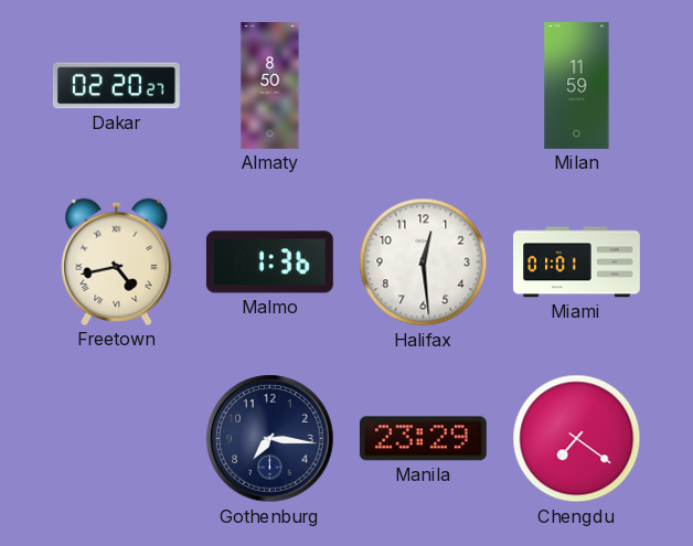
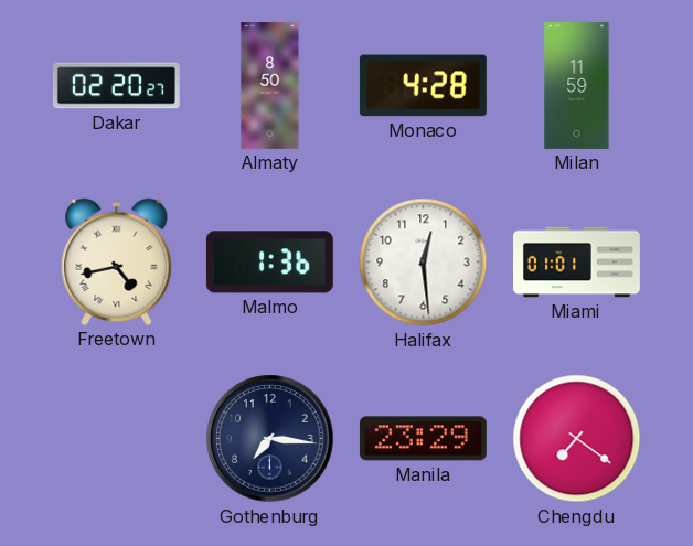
Monaco: none -> 4:28
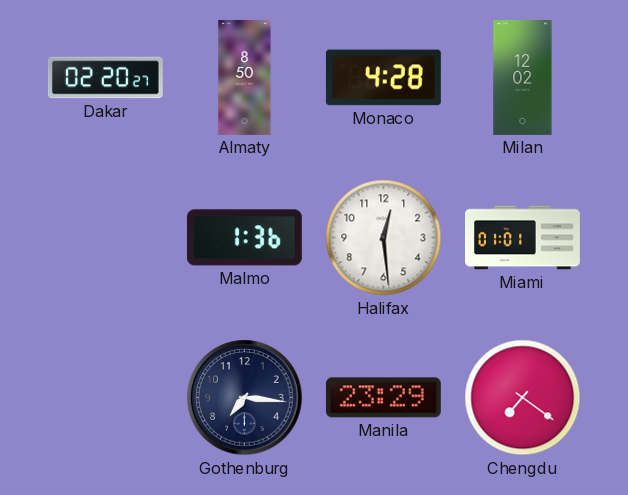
Milan: 11:59 -> 12:02
Freetown: 4:43 -> none
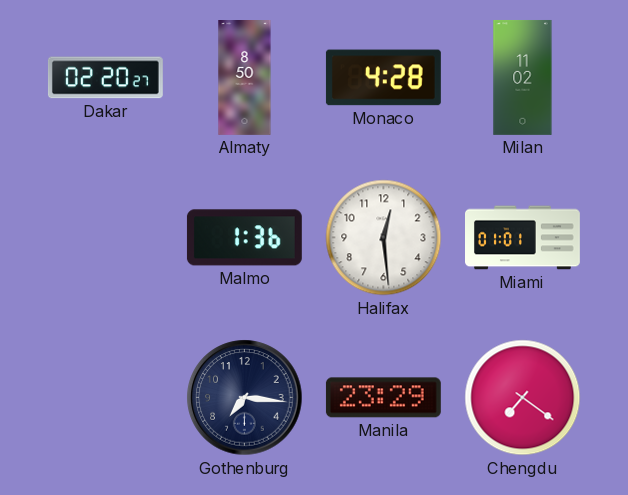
Milan: 12:02 -> 11:02
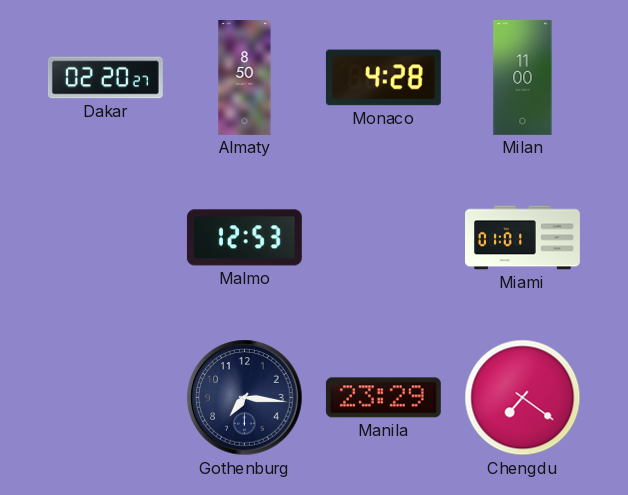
Milan: 11:02 -> 11:00
Malmo: 1:36 -> 12:53
Halifax: 12:29 -> none
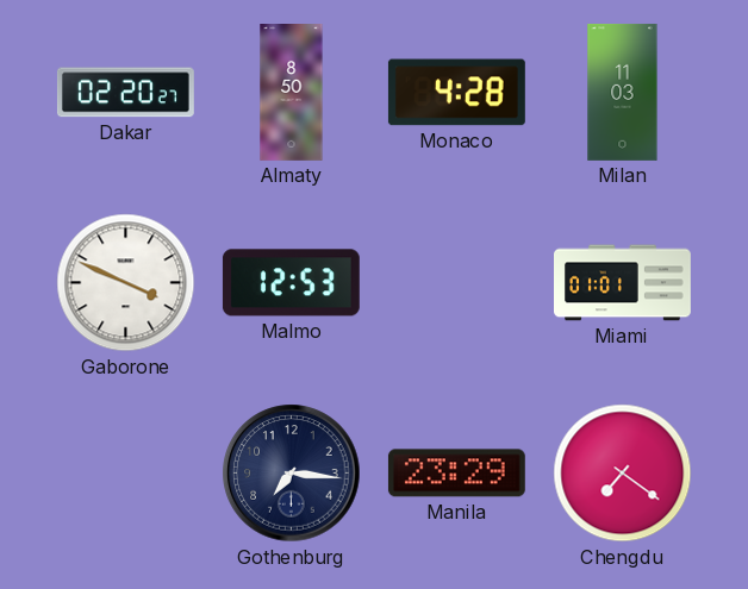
Milan: 11:00 -> 11:03
Gaborone: none -> 3:49
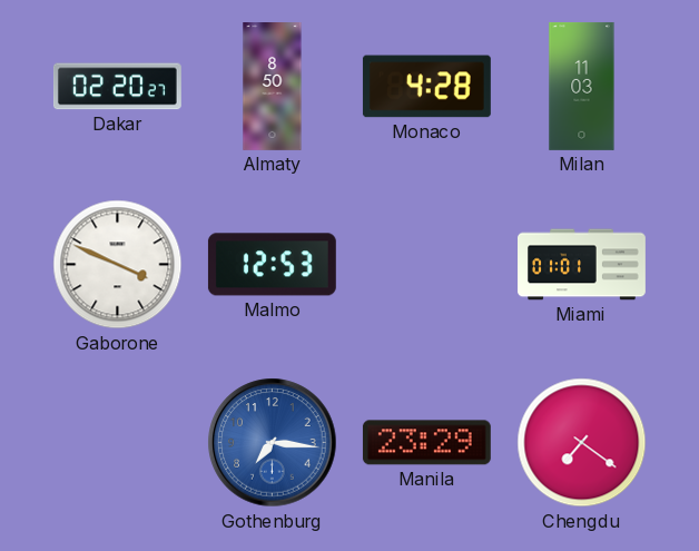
Gothenburg dial: navy -> blue
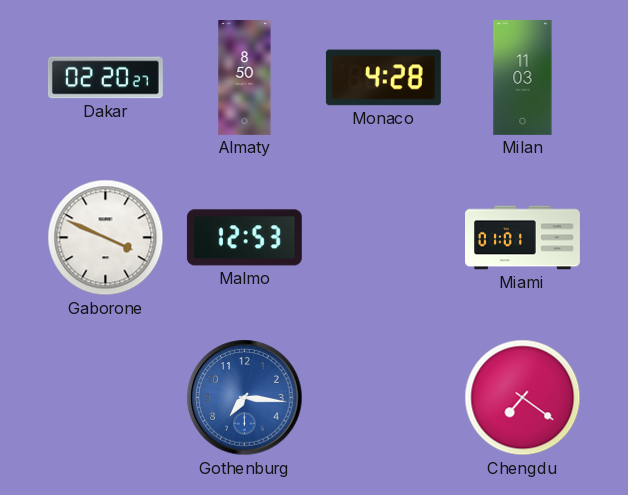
Manila: 23:29 -> none
